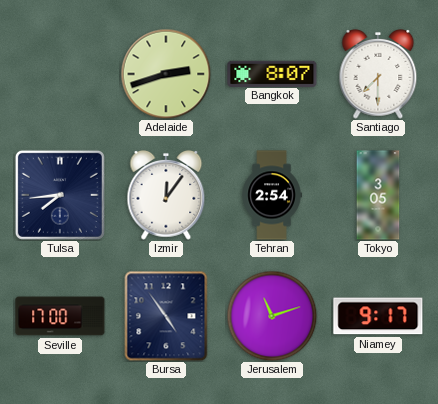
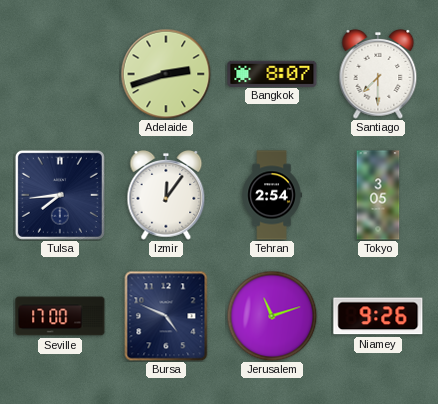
Bursa: 4:54 -> 4:49
Niamey: 9:17 -> 9:26
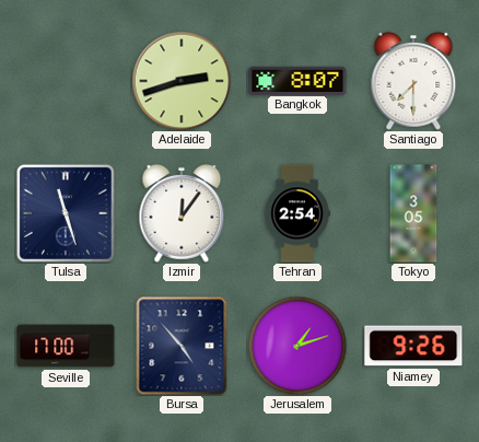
Tulsa: 7:44 -> 11:27
Bursa: 4:49 -> 4:53
Jerusalem: 11:12 -> 1:12
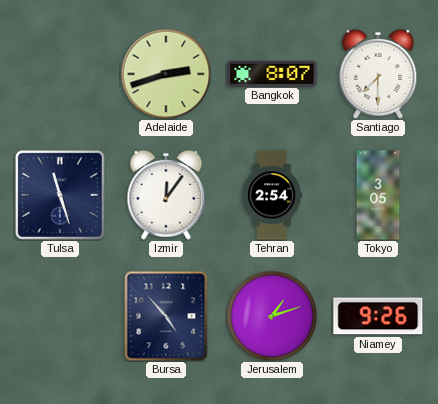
Seville: 17:00 -> none
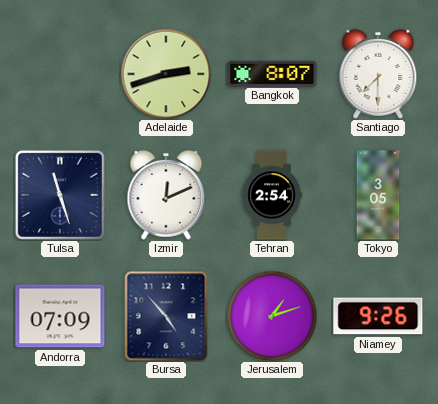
Izmir: 12:06 -> 12:11
Andorra: none -> 07:09
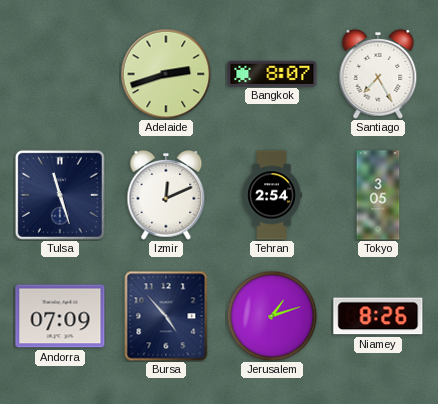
Santiago: 7:30 -> 7:25
Niamey: 9:26 -> 8:26
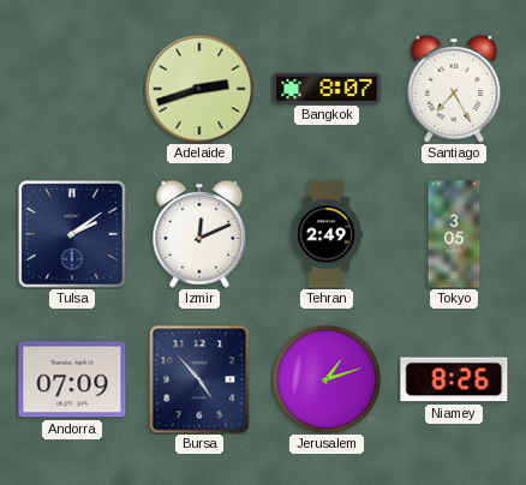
Tulsa: 11:27 -> 2:09
Tehran: 2:54 -> 2:49
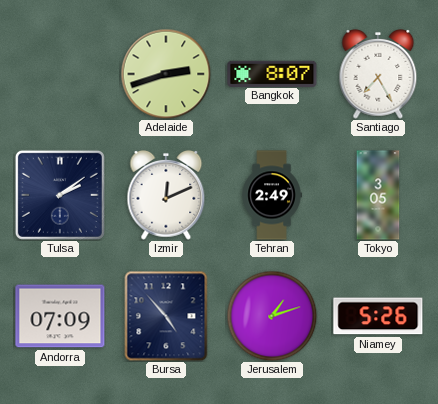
Niamey: 8:26 -> 5:26
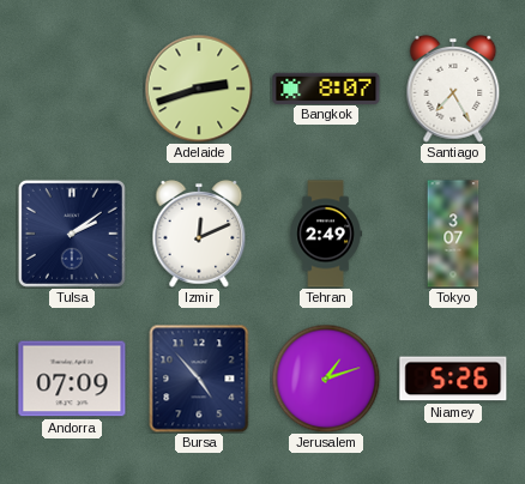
Tokyo: 3:05 -> 3:07
